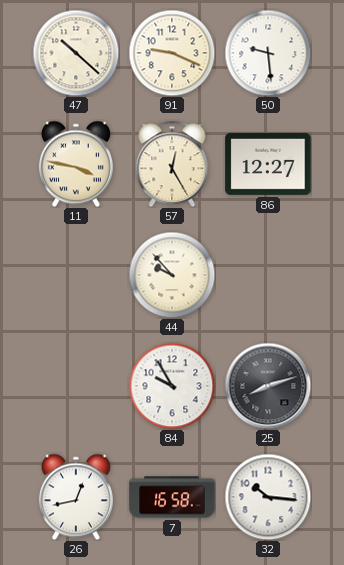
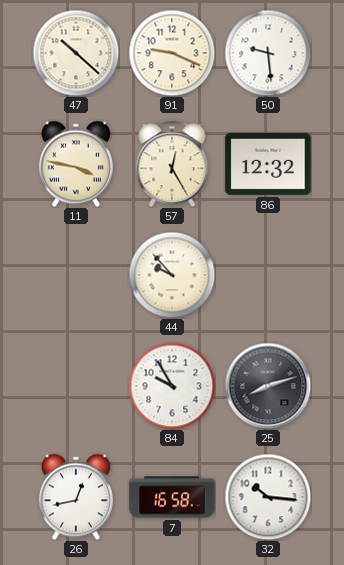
86: 12:27 -> 12:32
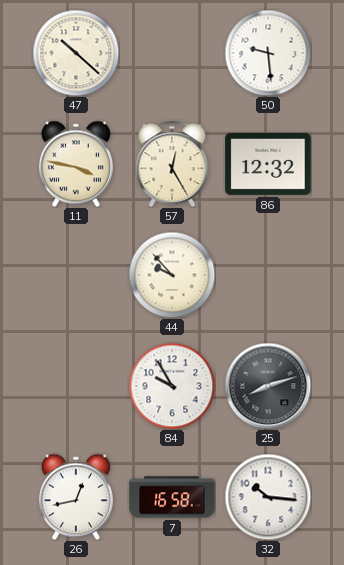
91: 9:19 -> none
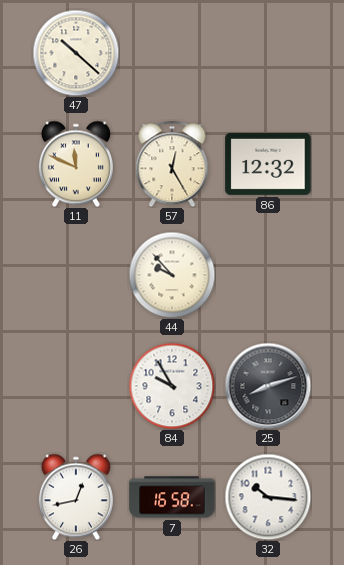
50: 9:29 -> none
11: 3:47 -> 11:49
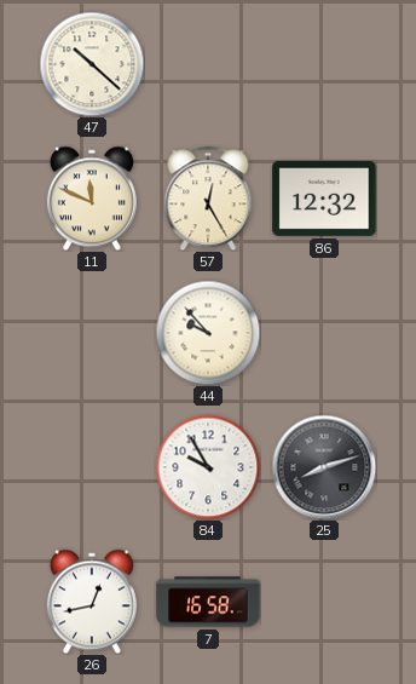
32: 10:16 -> none
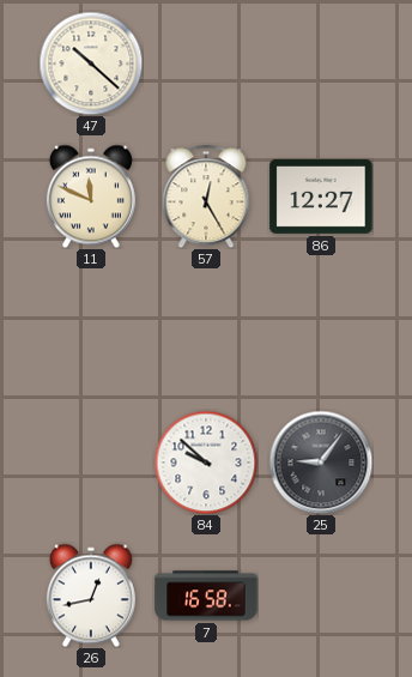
86: 12:32 -> 12:27
44: 9:53 -> none
84: 9:55 -> 9:52
25: 8:12 -> 9:06
